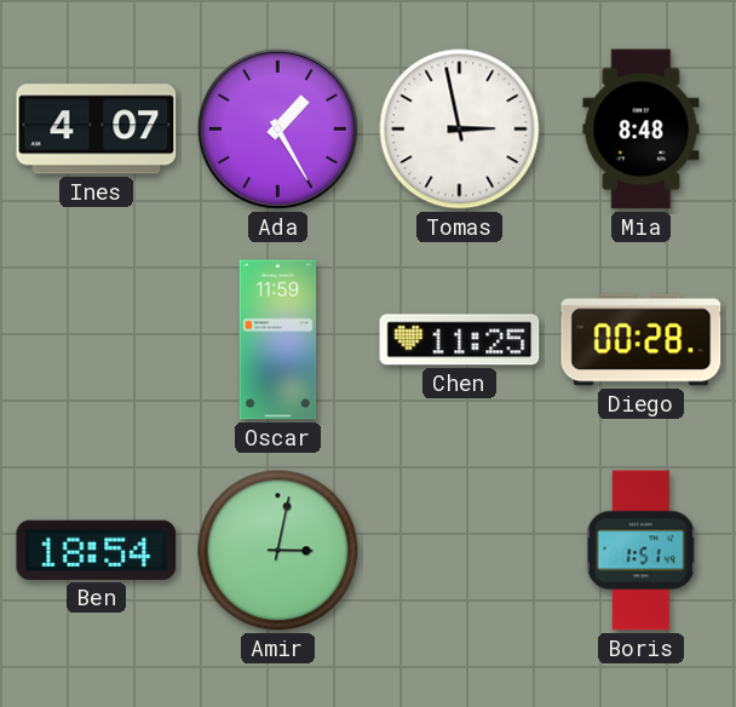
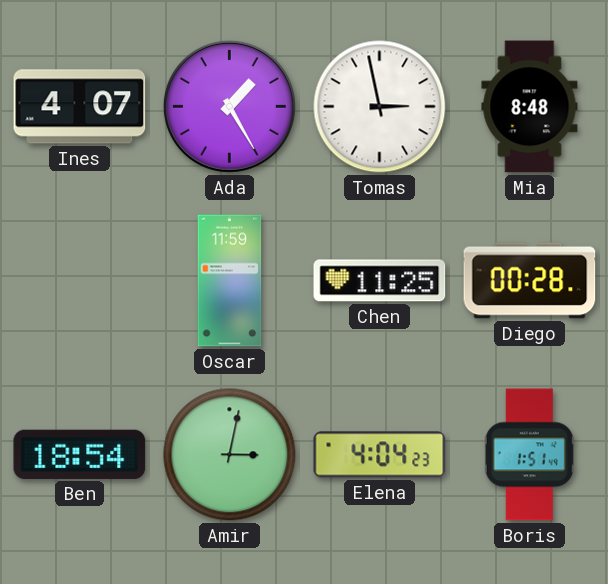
Elena: none -> 4:04
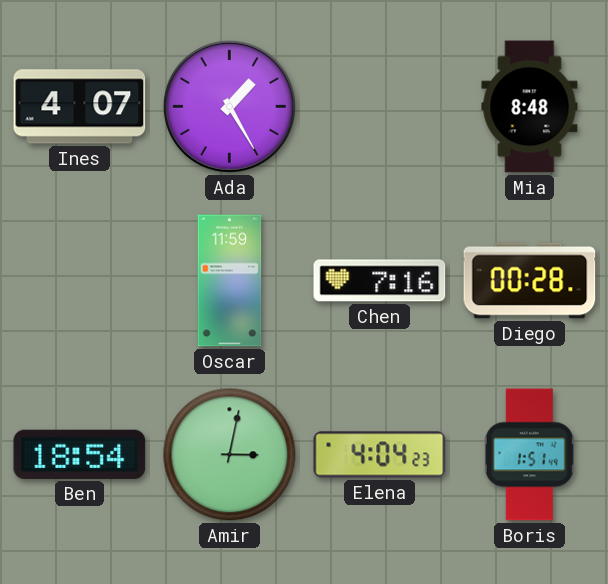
Tomas: 2:58 -> none
Chen: 11:25 -> 7:16
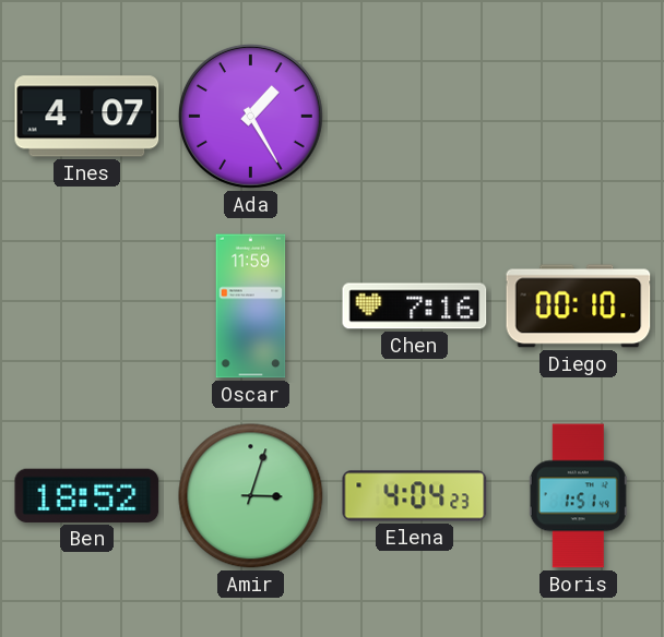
Mia: 8:48 -> none
Diego: 00:28 -> 00:10
Ben: 18:54 -> 18:52
Amir: 3:02 -> 3:03
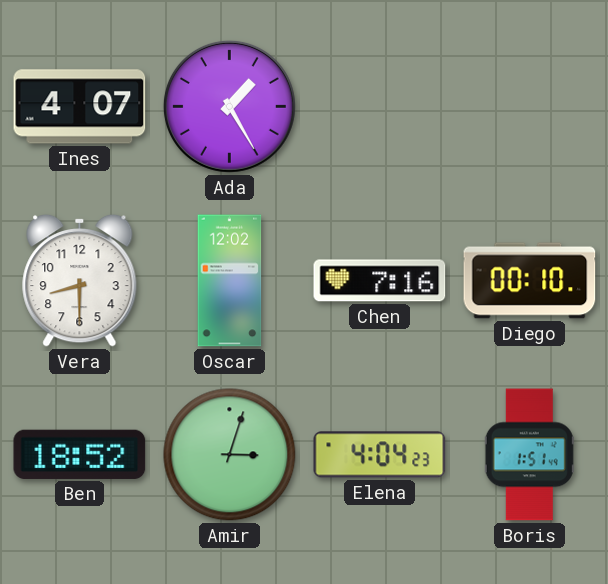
Vera: none -> 8:30
Oscar: 11:59 -> 12:02
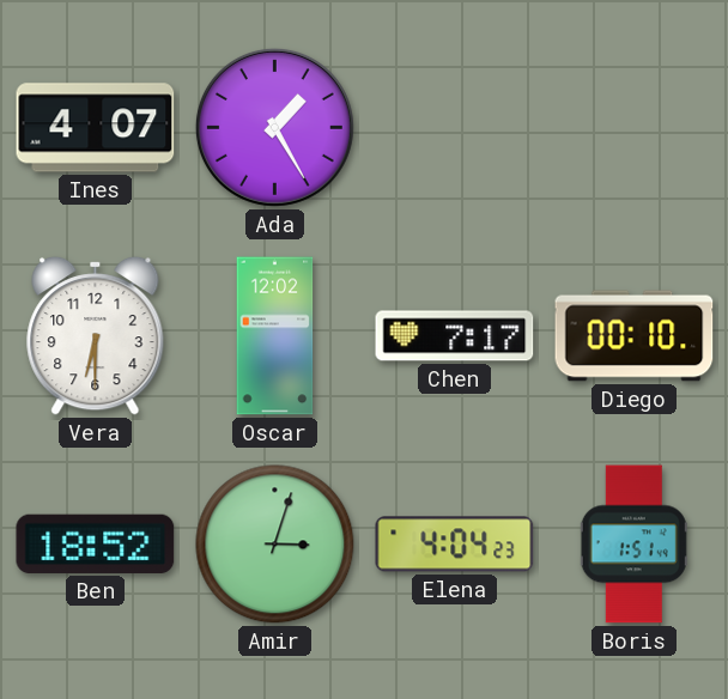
Vera: 8:30 -> 6:30
Chen: 7:16 -> 7:17
